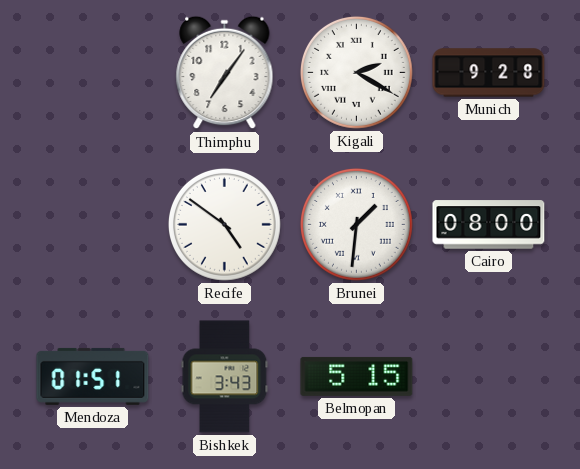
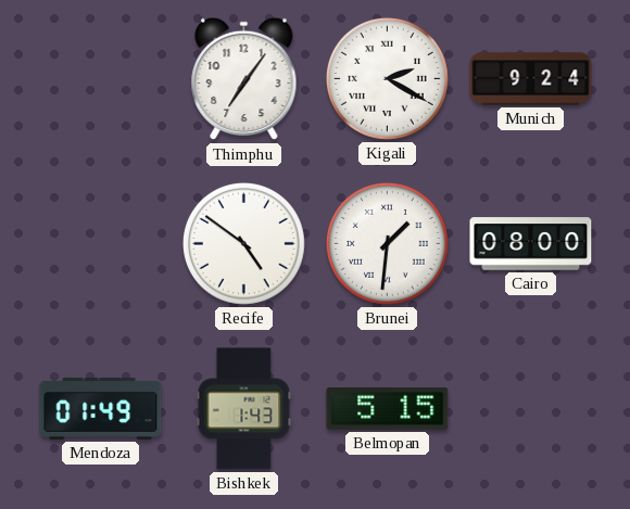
Munich: 9:28 -> 9:24
Mendoza: 01:51 -> 01:49
Bishkek: 3:43 -> 1:43
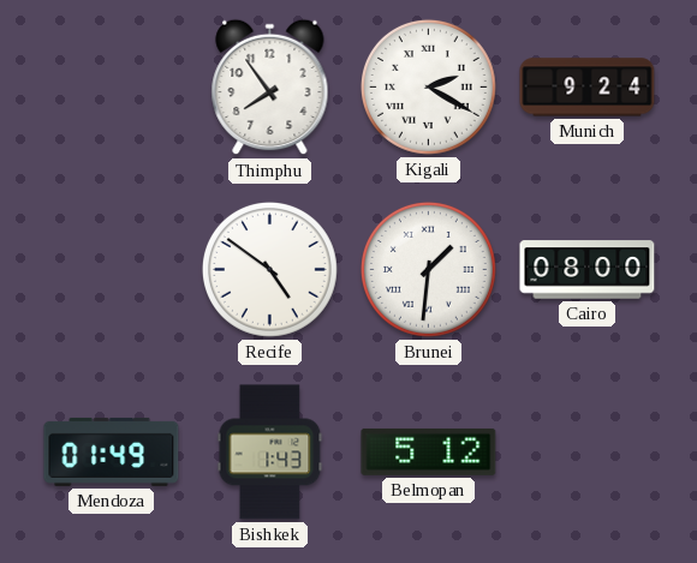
Thimphu: 7:06 -> 7:54
Belmopan: 5:15 -> 5:12
